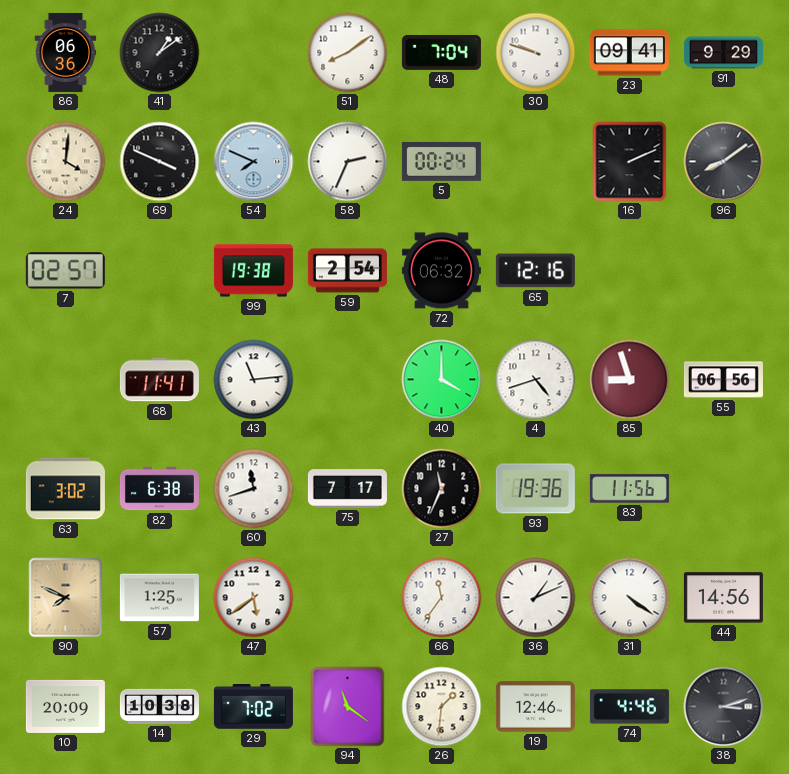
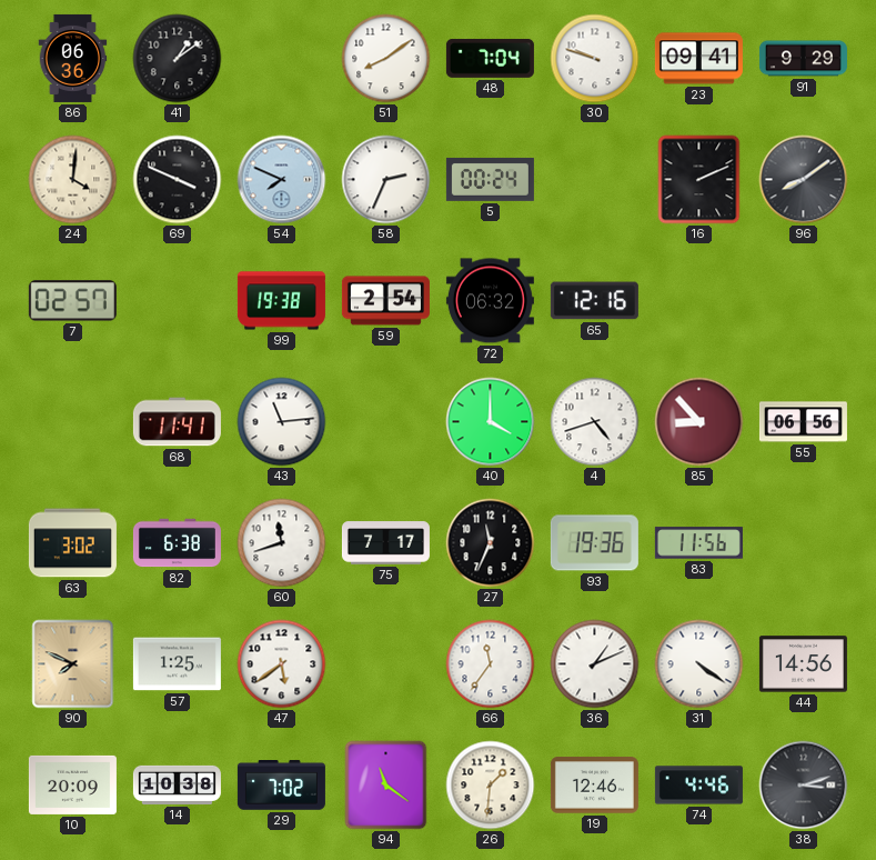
85: 8:57 -> 8:53
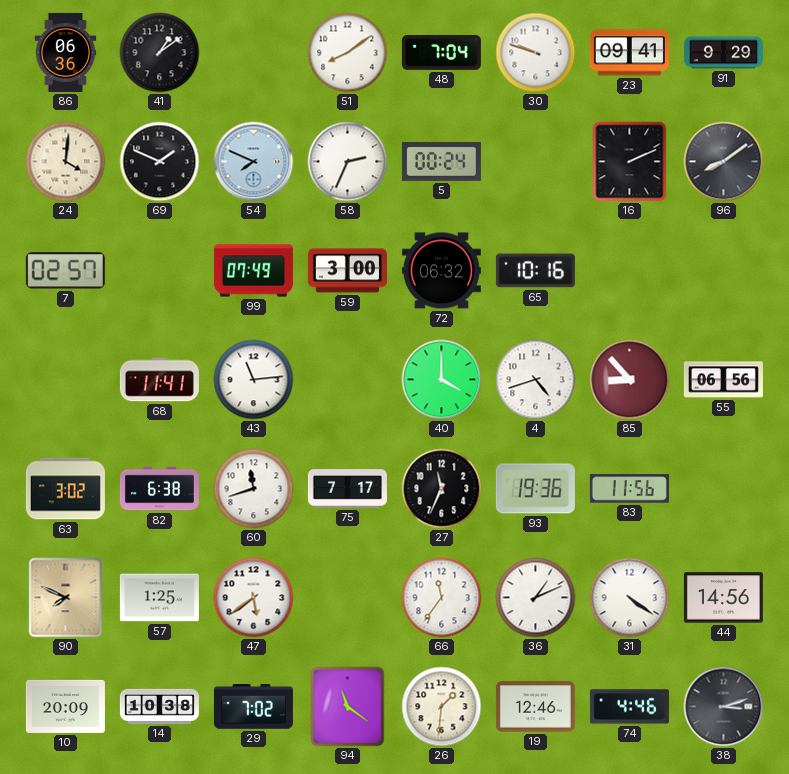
69: 3:49 -> 1:49
99: 19:38 -> 07:49
59: 2:54 -> 3:00
65: 12:16 -> 10:16
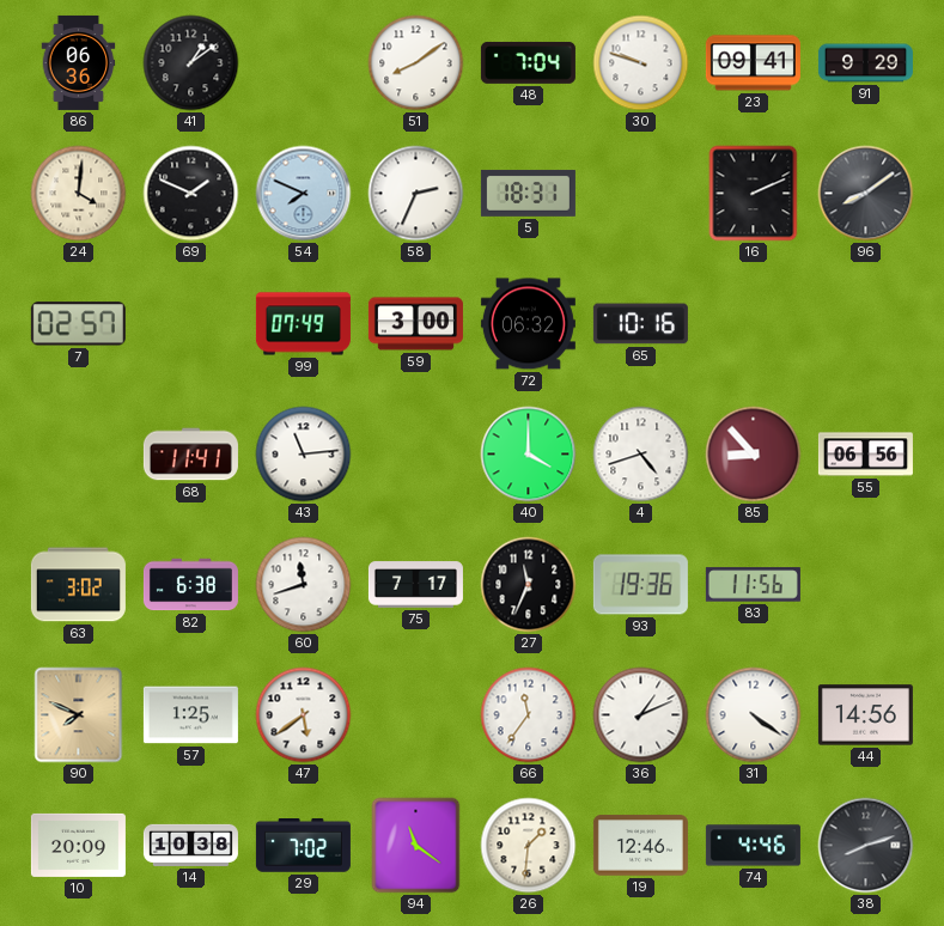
5: 00:24 -> 18:31
38: 3:12 -> 8:12
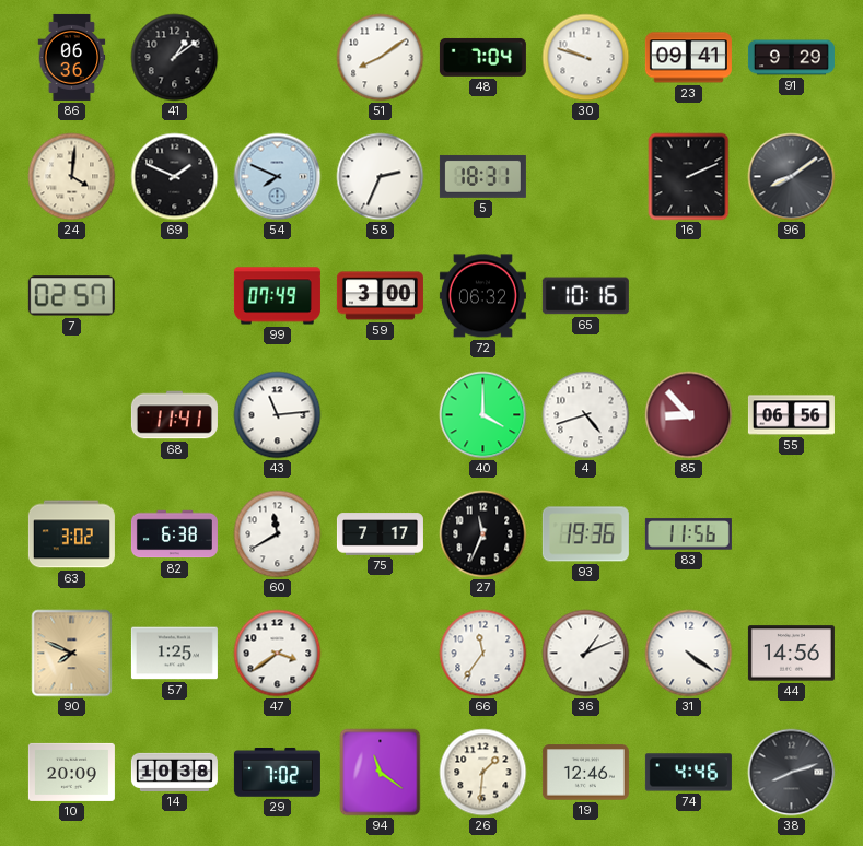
60: 11:42 -> 11:40
47: 5:39 -> 3:39
